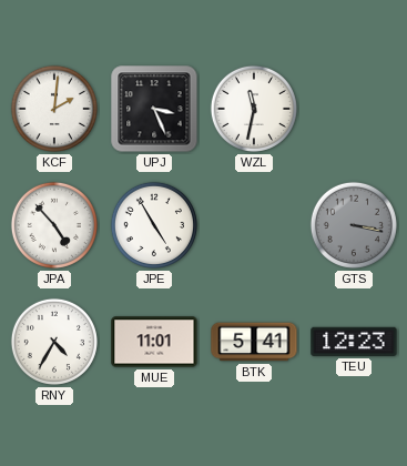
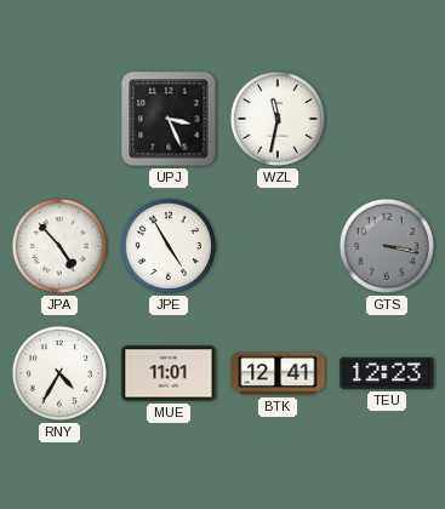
KCF: 2:01 -> none
BTK: 5:41 -> 12:41
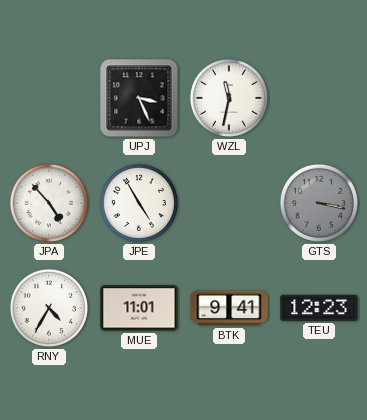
BTK: 12:41 -> 9:41
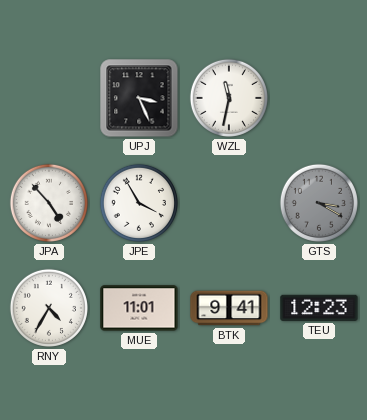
JPE: 4:55 -> 3:55
GTS: 3:17 -> 3:20
